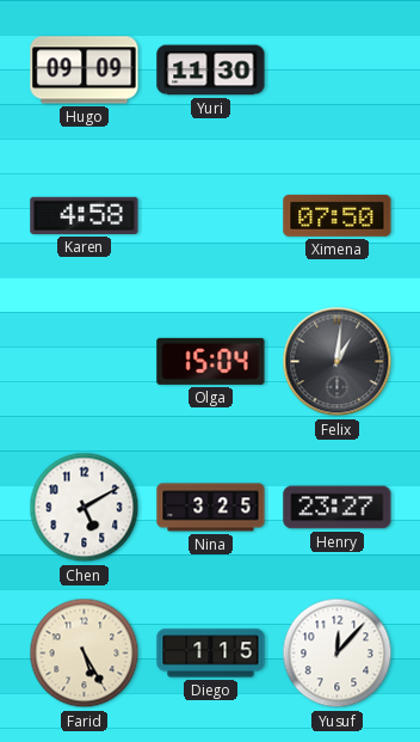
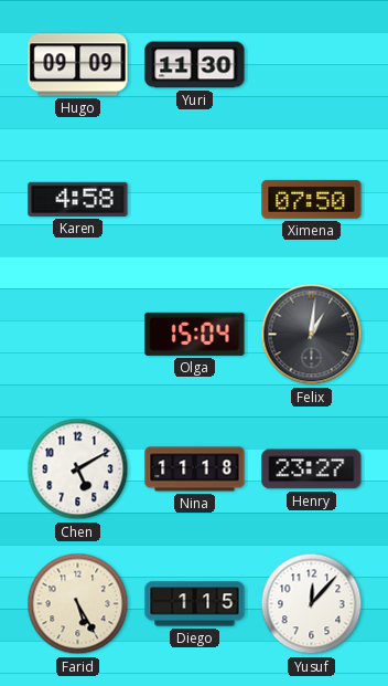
Nina: 3:25 -> 11:18
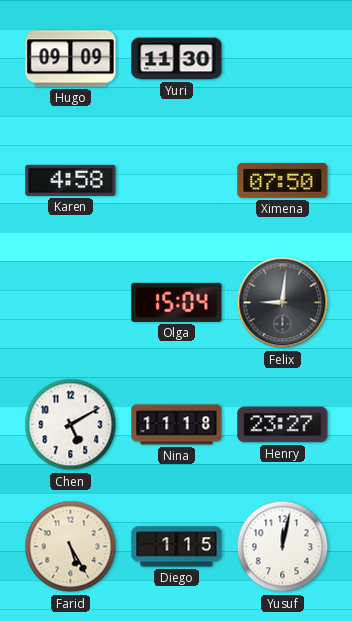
Felix: 1:01 -> 9:01
Yusuf: 12:07 -> 12:02
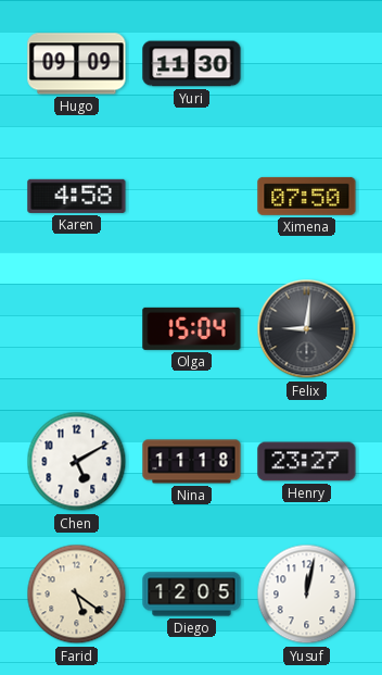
Farid: 5:25 -> 5:21
Diego: 1:15 -> 12:05
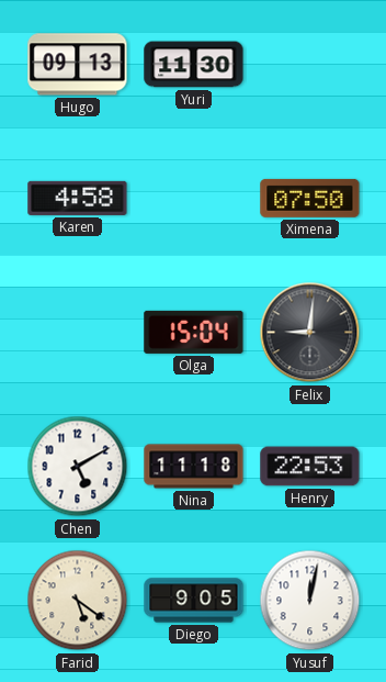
Hugo: 09:09 -> 09:13
Henry: 23:27 -> 22:53
Diego: 12:05 -> 9:05
